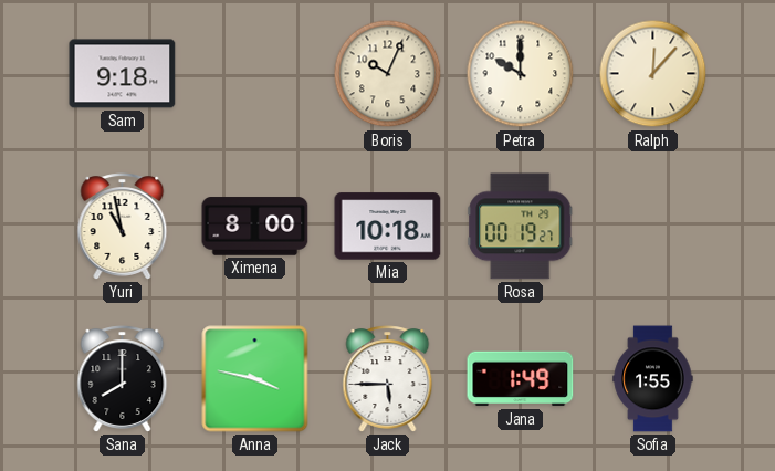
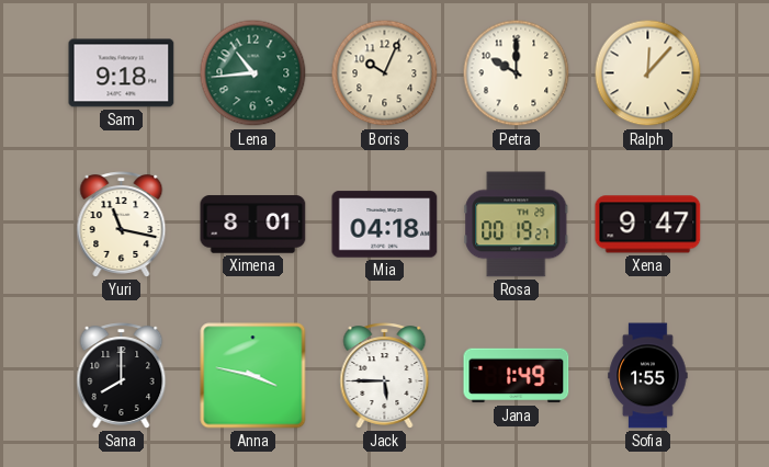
Lena: none -> 10:44
Yuri: 10:58 -> 11:17
Ximena: 8:00 -> 8:01
Mia: 10:18 -> 04:18
Xena: none -> 9:47
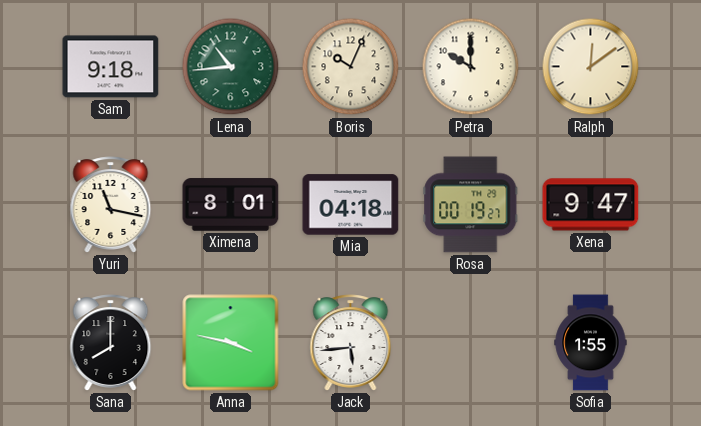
Ralph: 12:07 -> 12:09
Jack: 5:45 -> 5:44
Jana: 1:49 -> none
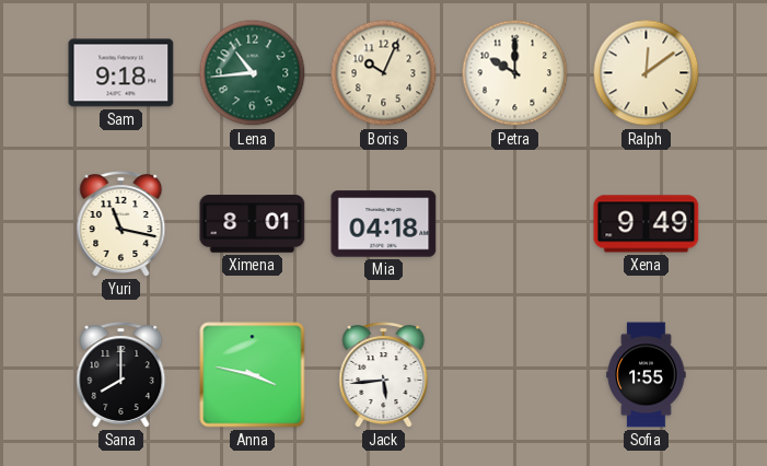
Rosa: 00:19 -> none
Xena: 9:47 -> 9:49
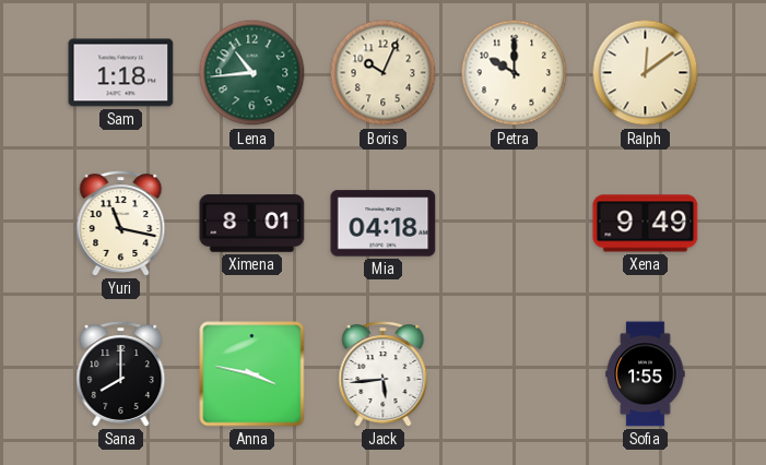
Sam: 9:18 -> 1:18
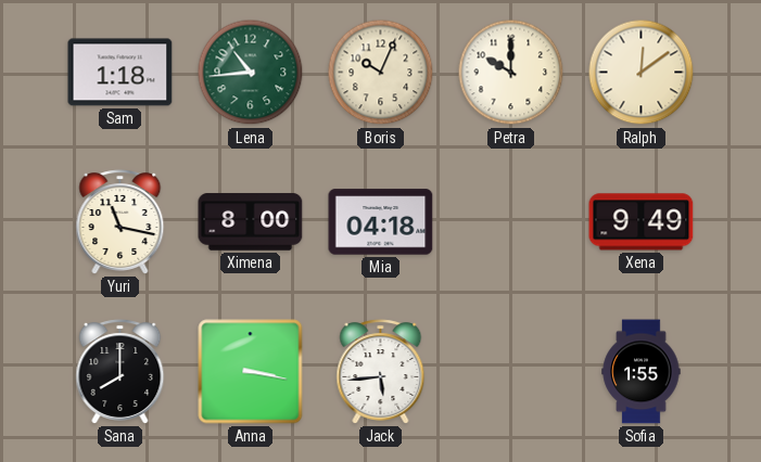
Ximena: 8:01 -> 8:00
Anna: 3:47 -> 3:17
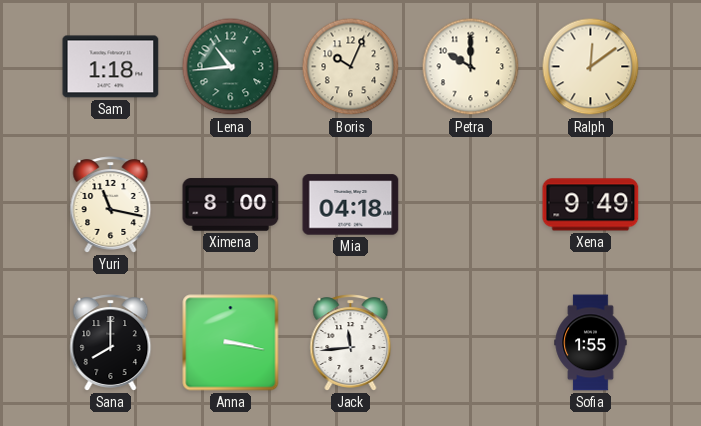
Jack: 5:44 -> 11:44
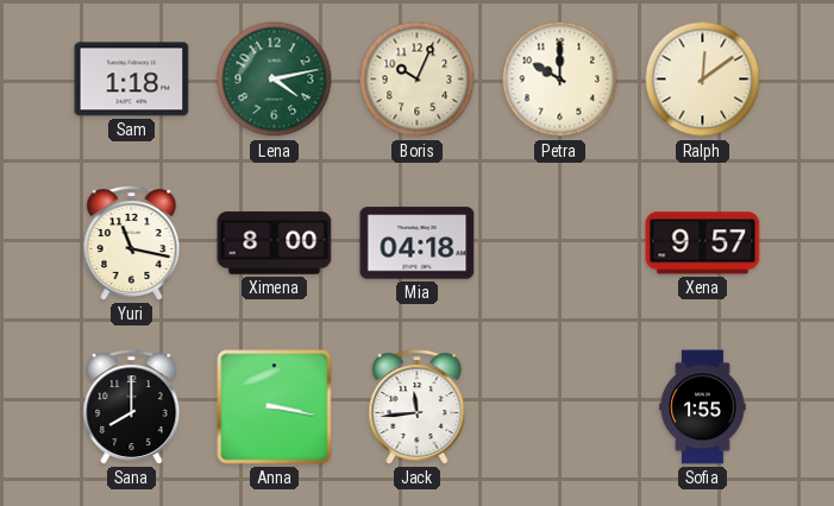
Lena: 10:44 -> 4:13
Xena: 9:49 -> 9:57
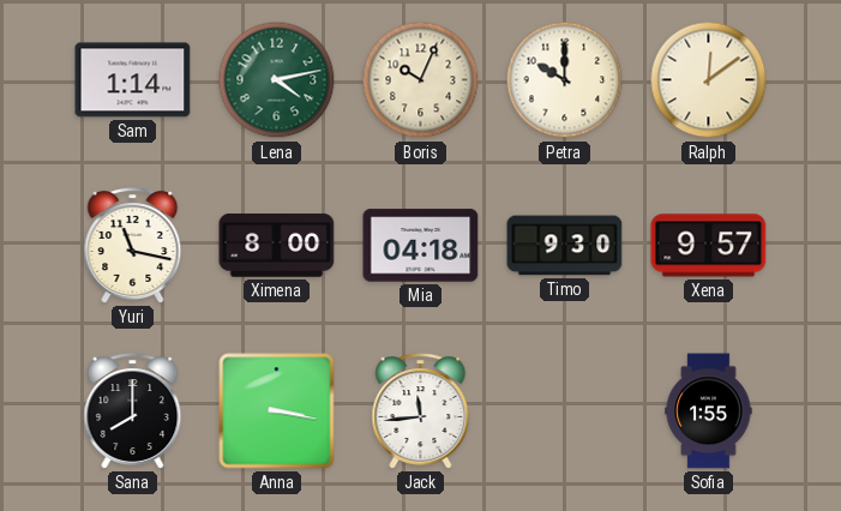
Sam: 1:18 -> 1:14
Timo: none -> 9:30
